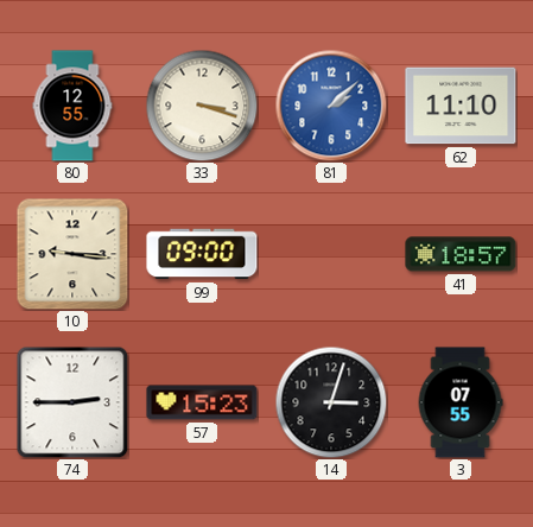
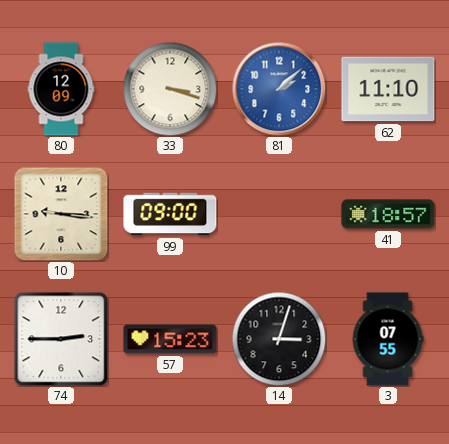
80: 12:55 -> 12:09
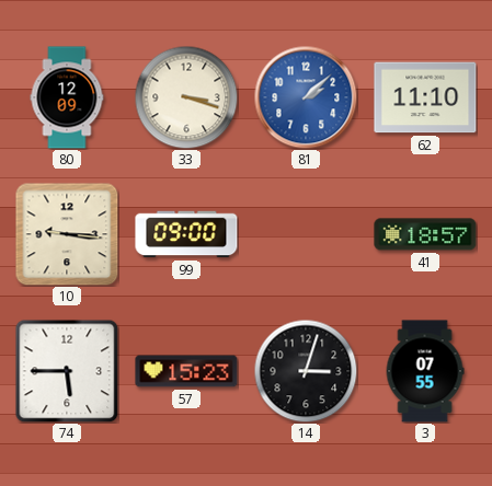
74: 2:45 -> 5:45
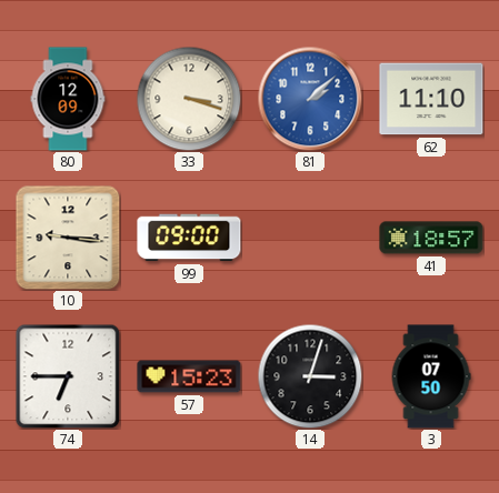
74: 5:45 -> 6:45
3: 07:55 -> 07:50
